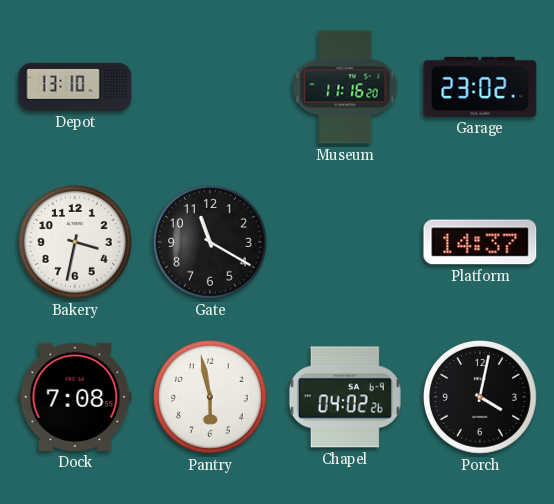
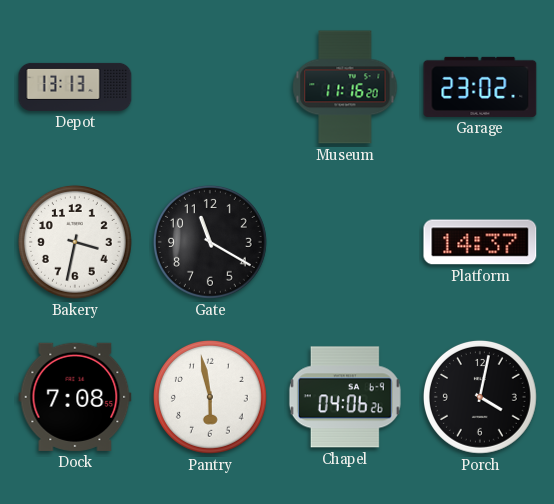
Depot: 13:10 -> 13:13
Chapel: 04:02 -> 04:06
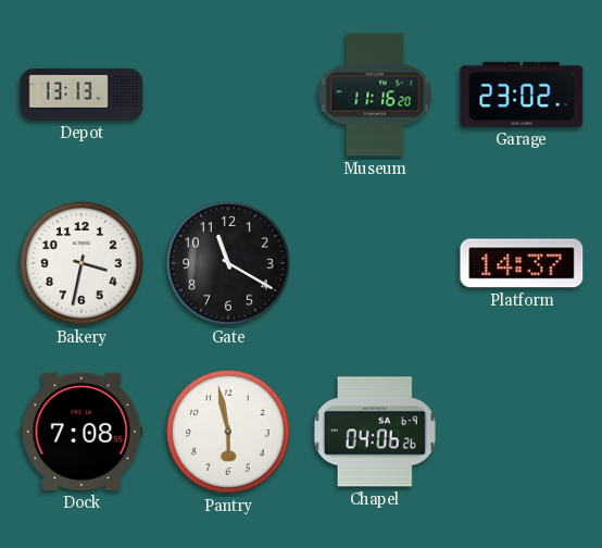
Porch: 4:02 -> none
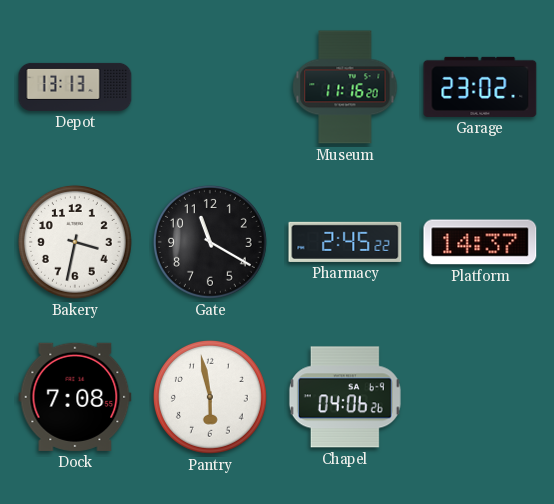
Pharmacy: none -> 2:45
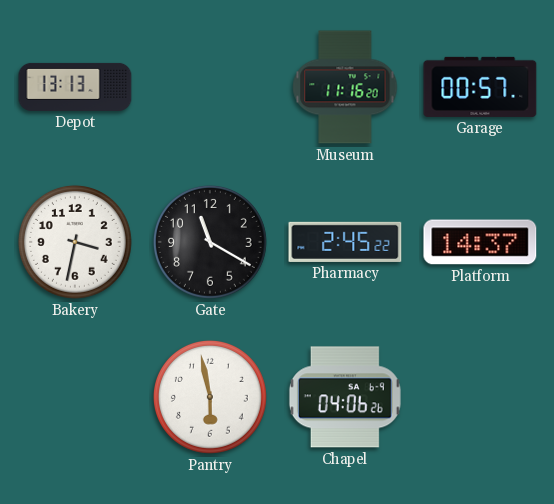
Garage: 23:02 -> 00:57
Dock: 7:08 -> none
